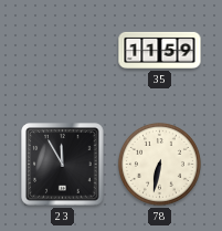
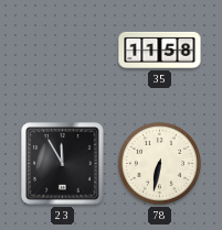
35: 11:59 -> 11:58
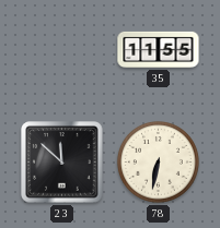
35: 11:58 -> 11:55
23: 11:55 -> 11:52
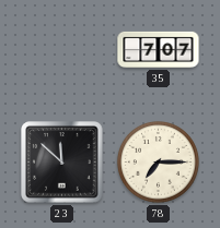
35: 11:55 -> 7:07
78: 6:32 -> 7:15
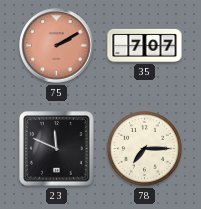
75: none -> 2:10
23: 11:52 -> 11:49
